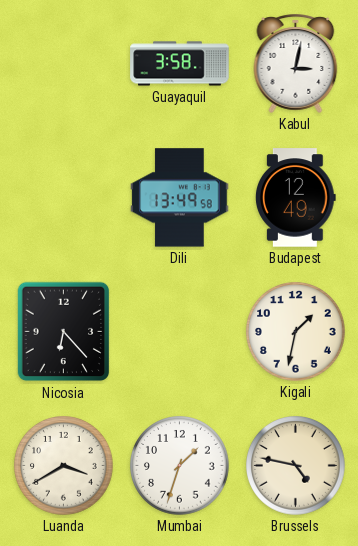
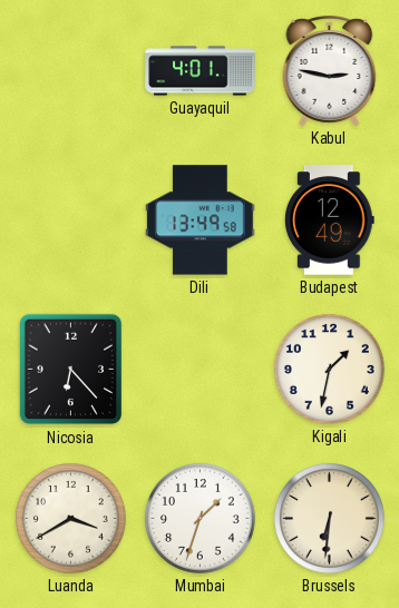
Guayaquil: 3:58 -> 4:01
Kabul: 3:02 -> 2:47
Brussels: 4:47 -> 6:31
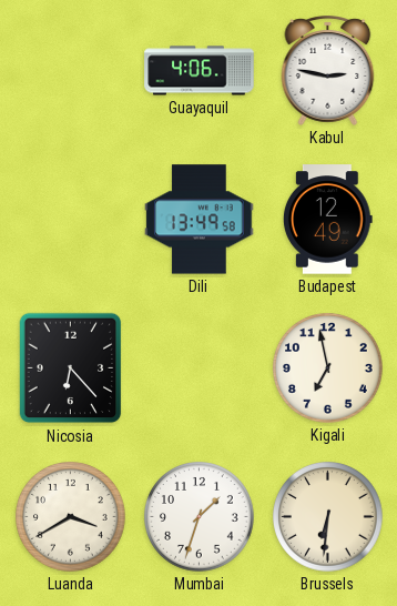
Guayaquil: 4:01 -> 4:06
Kigali: 1:32 -> 6:58
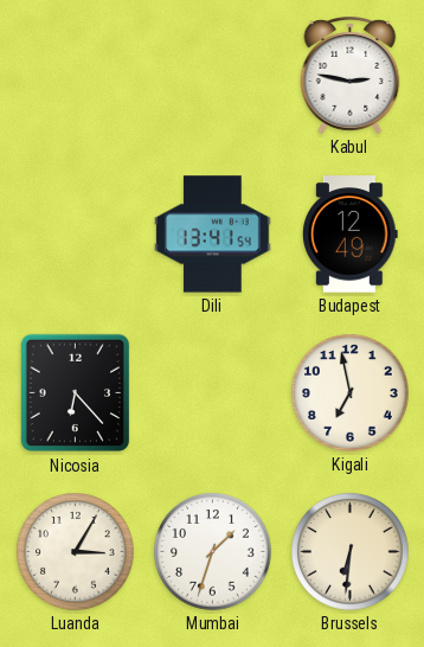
Guayaquil: 4:06 -> none
Dili: 13:49 -> 13:41
Luanda: 3:40 -> 3:05
